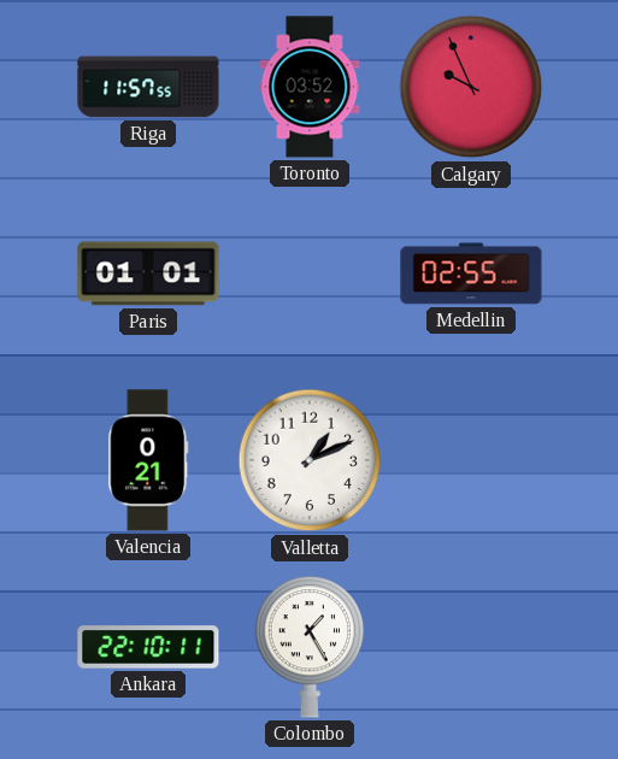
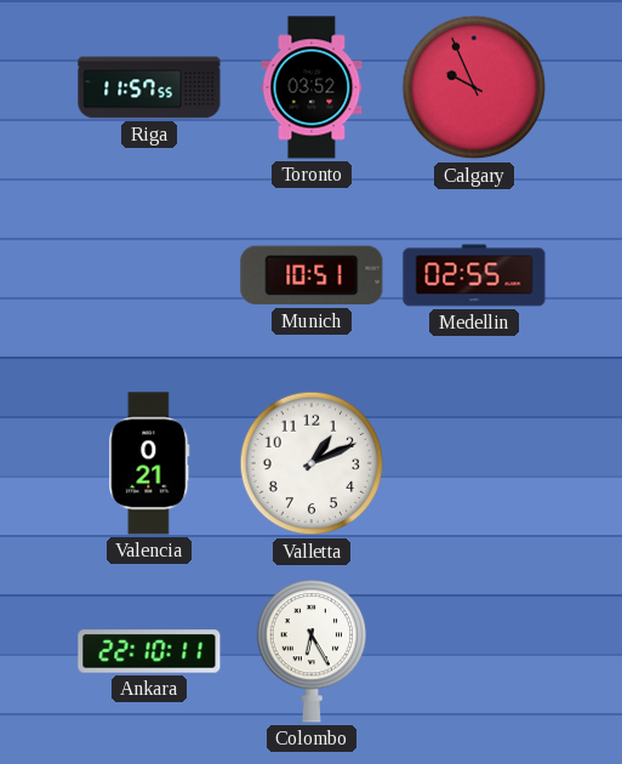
Paris: 01:01 -> none
Munich: none -> 10:51
Colombo: 1:25 -> 6:25
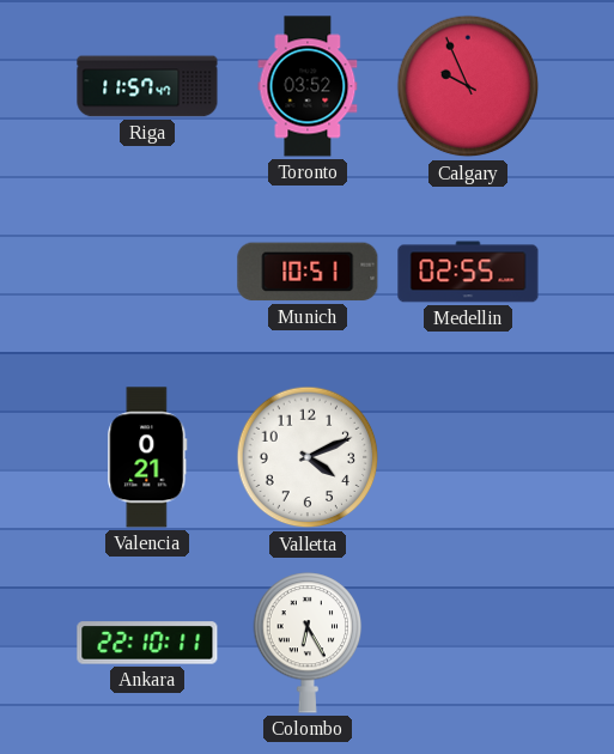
Riga: 11:57:55 -> 11:57:47
Valletta: 1:11 -> 4:11
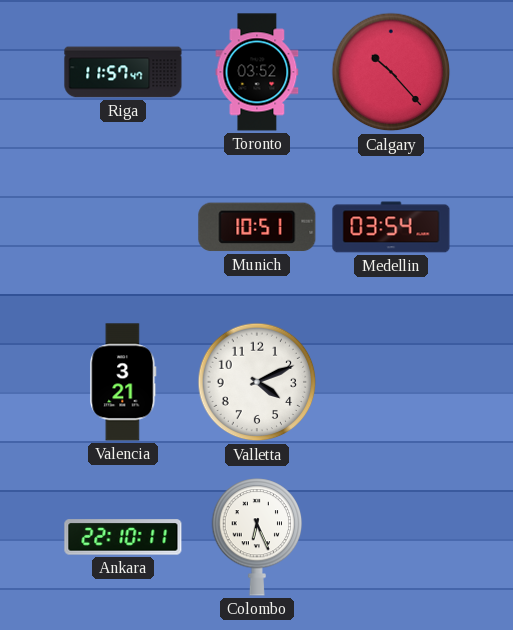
Calgary: 9:56 -> 10:23
Medellin: 02:55 -> 03:54
Valencia: 0:21 -> 3:21
Colombo: 6:25 -> 6:26
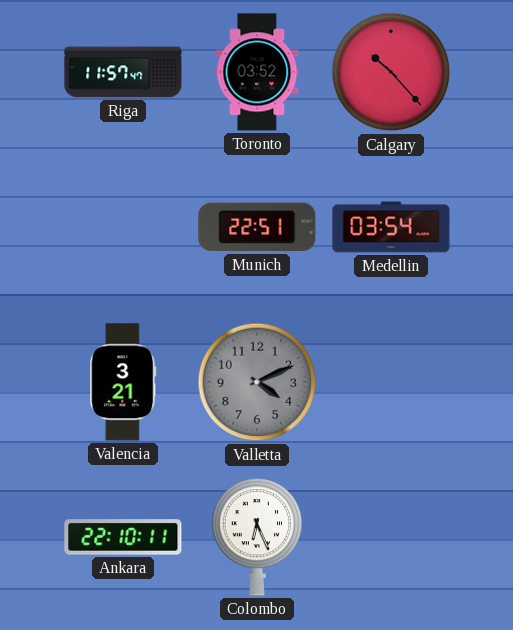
Munich: 10:51 -> 22:51
Valletta dial: white -> grey
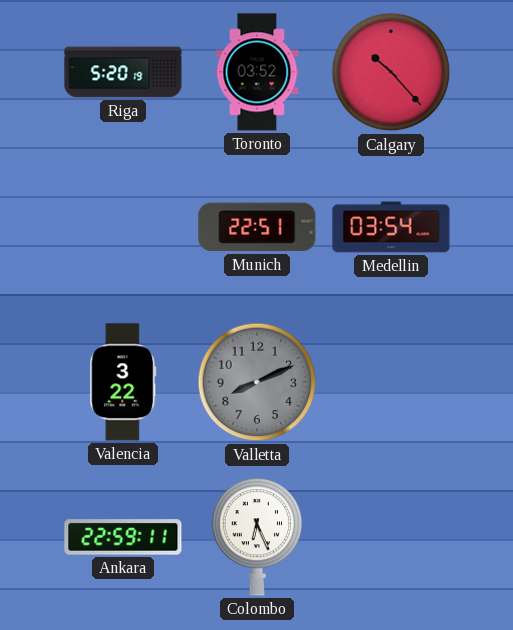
Riga: 11:57 -> 5:20
Valencia: 3:21 -> 3:22
Valletta: 4:11 -> 8:11
Ankara: 22:10 -> 22:59
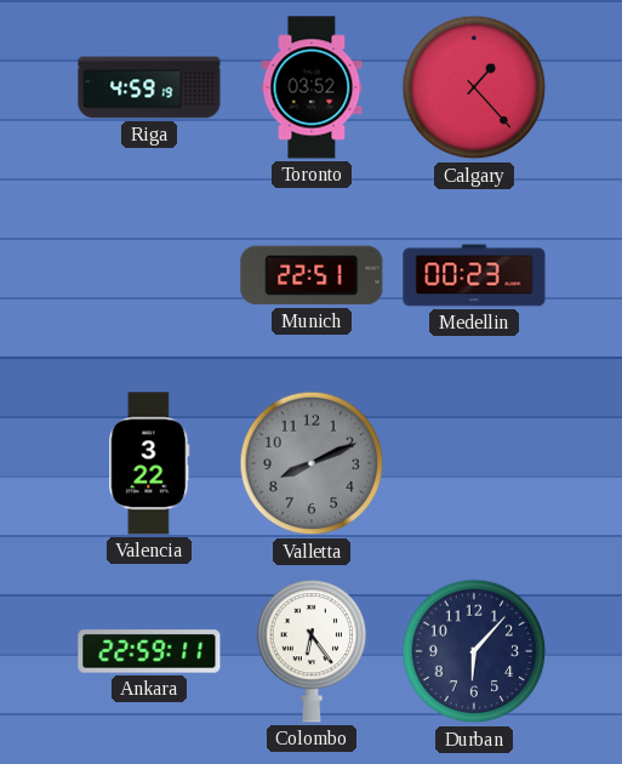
Riga: 5:20 -> 4:59
Calgary: 10:23 -> 1:23
Medellin: 03:54 -> 00:23
Colombo: 6:26 -> 6:24
Durban: none -> 6:07
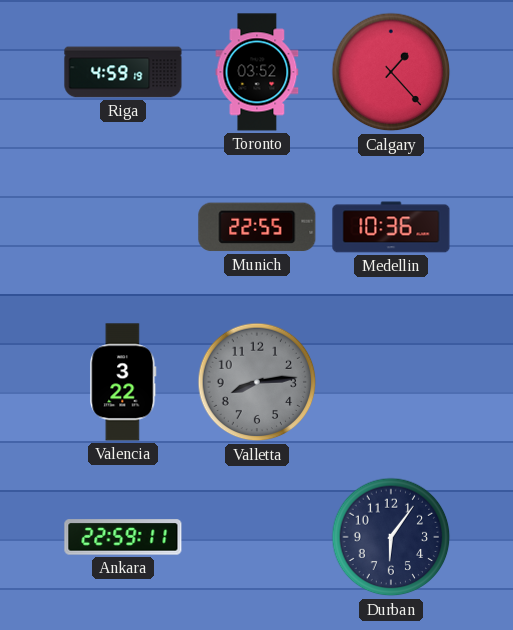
Munich: 22:51 -> 22:55
Medellin: 00:23 -> 10:36
Valletta: 8:11 -> 8:14
Colombo: 6:24 -> none
Durban: 6:07 -> 6:06
